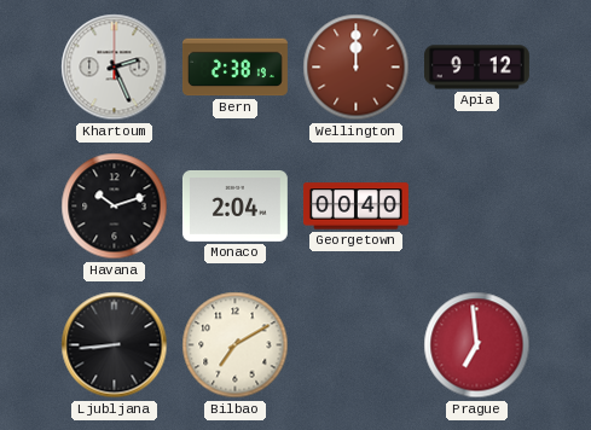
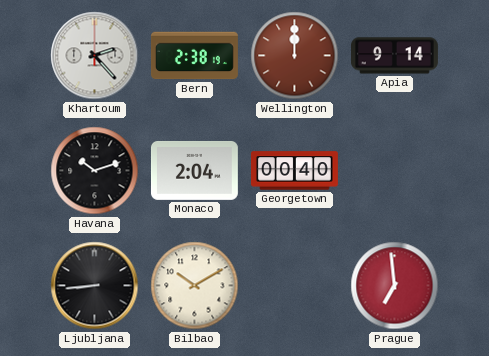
Khartoum: 2:26 -> 2:23
Apia: 9:12 -> 9:14
Bilbao: 7:10 -> 10:10
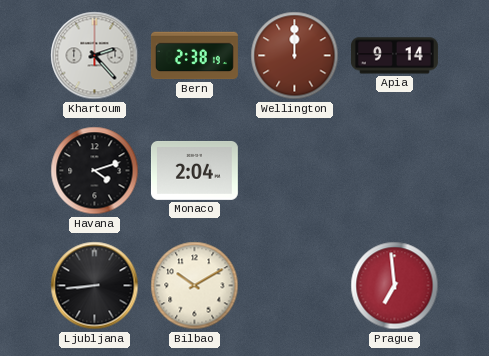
Havana: 10:12 -> 4:12
Georgetown: 00:40 -> none
